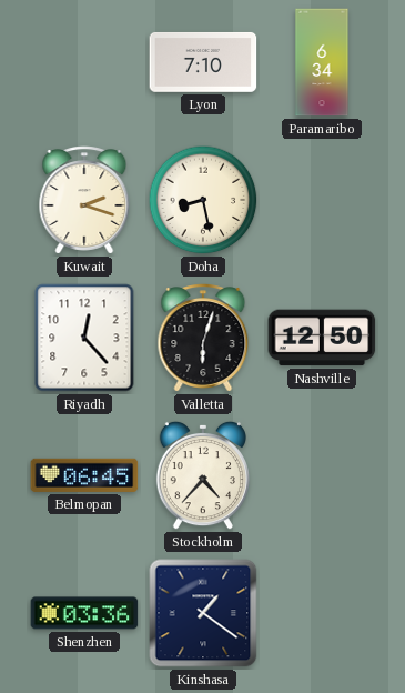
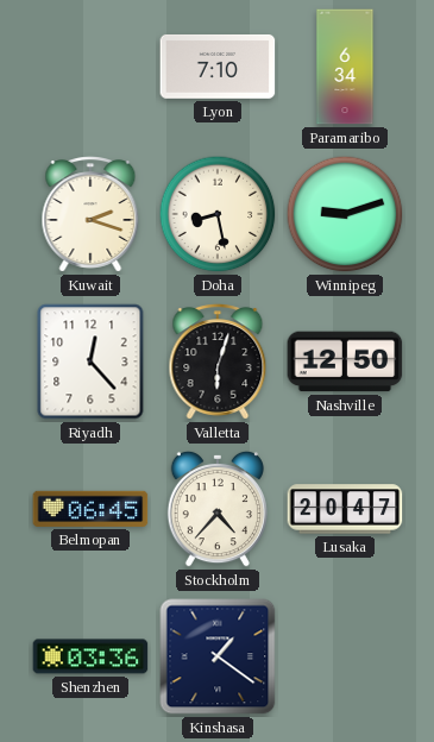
Winnipeg: none -> 9:12
Lusaka: none -> 20:47
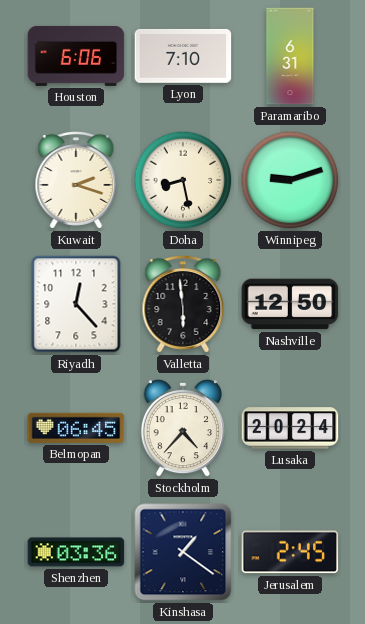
Houston: none -> 6:06
Paramaribo: 6:34 -> 6:31
Valletta: 6:03 -> 5:59
Lusaka: 20:47 -> 20:24
Jerusalem: none -> 2:45
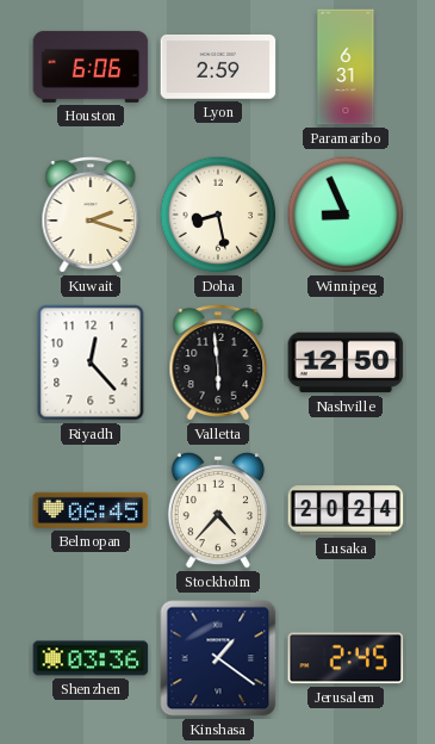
Lyon: 7:10 -> 2:59
Winnipeg: 9:12 -> 8:56
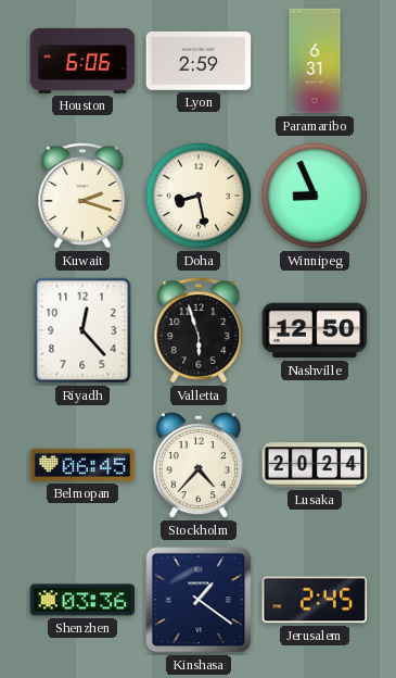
Valletta: 5:59 -> 5:57
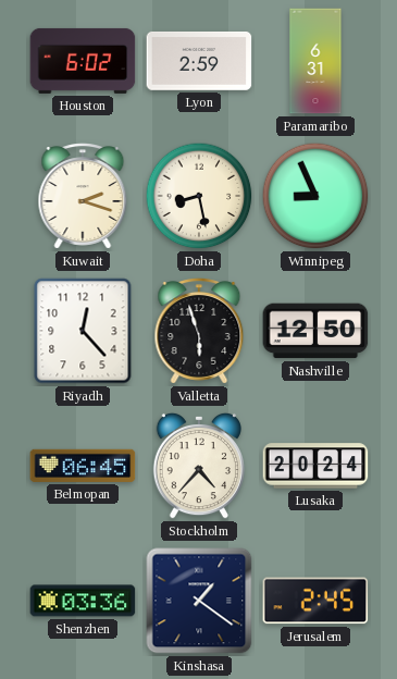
Houston: 6:06 -> 6:02
